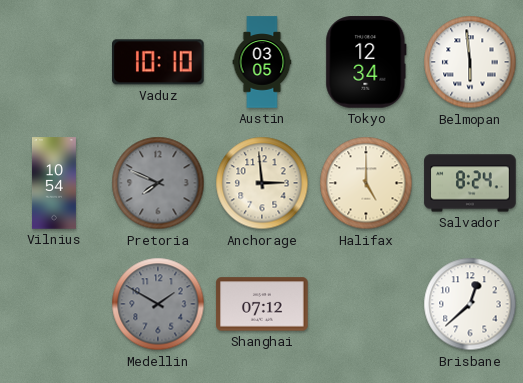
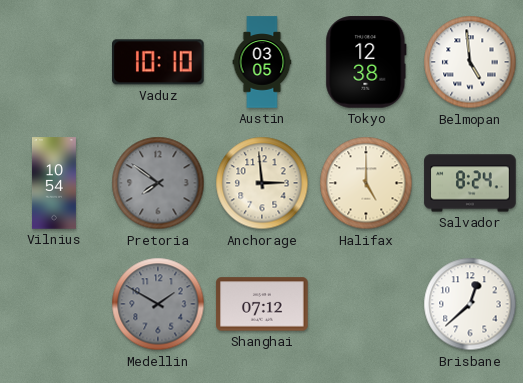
Tokyo: 12:34 -> 12:38
Belmopan: 5:59 -> 4:59
Pretoria: 7:49 -> 7:51
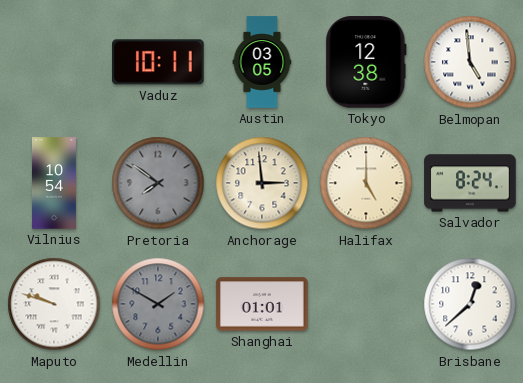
Vaduz: 10:10 -> 10:11
Maputo: none -> 9:48
Shanghai: 07:12 -> 01:01
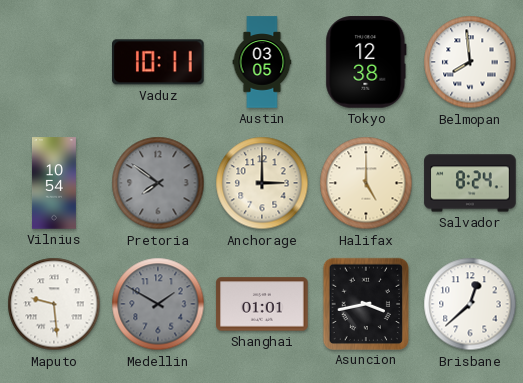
Belmopan: 4:59 -> 7:59
Anchorage: 2:59 -> 3:00
Maputo: 9:48 -> 9:29
Asuncion: none -> 3:43
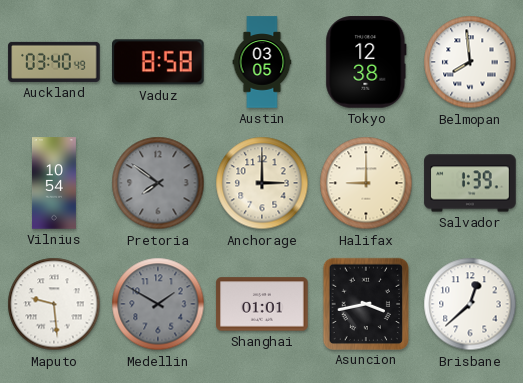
Auckland: none -> 03:40
Vaduz: 10:11 -> 8:58
Halifax: 5:00 -> 9:00
Salvador: 8:24 -> 1:39
